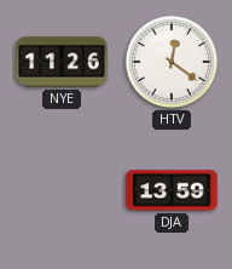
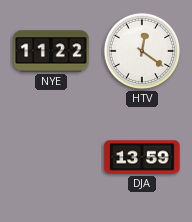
NYE: 11:26 -> 11:22
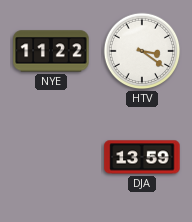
HTV: 12:21 -> 3:21
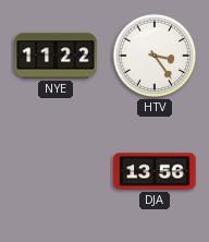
HTV: 3:21 -> 3:24
DJA: 13:59 -> 13:56
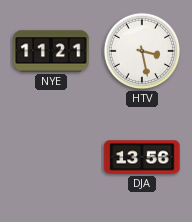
NYE: 11:22 -> 11:21
HTV: 3:24 -> 3:28
